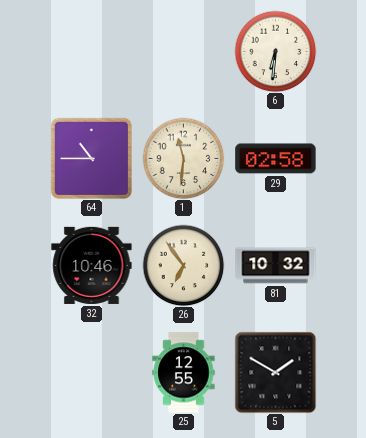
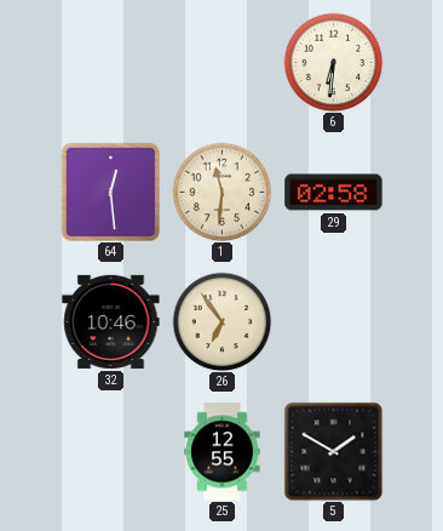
64: 10:45 -> 12:29
81: 10:32 -> none
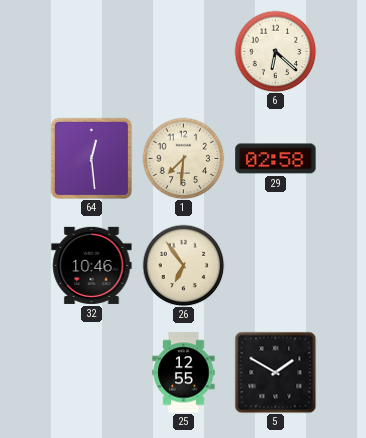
6: 6:31 -> 6:22
1: 11:31 -> 7:31
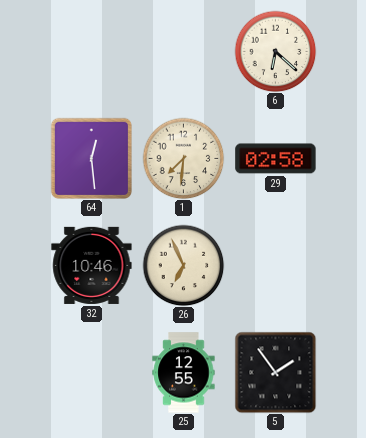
26: 6:54 -> 6:56
5: 1:50 -> 1:54
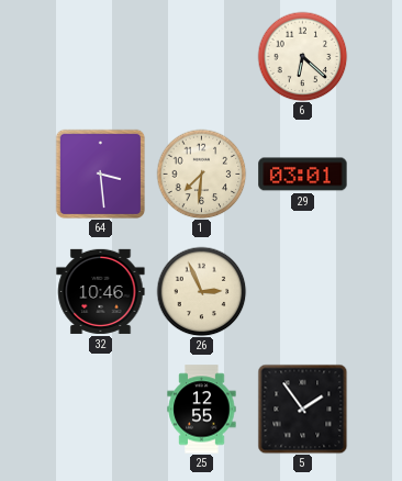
64: 12:29 -> 3:29
29: 02:58 -> 03:01
26: 6:56 -> 2:56
